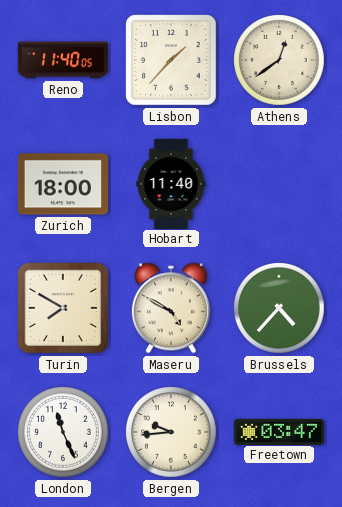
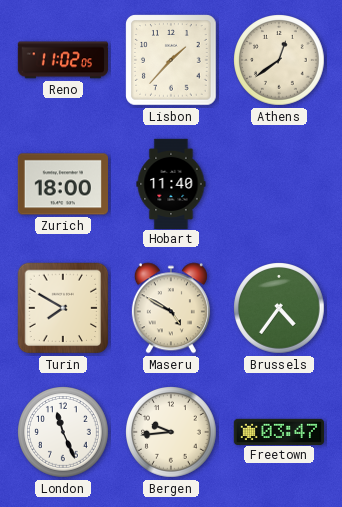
Reno: 11:40 -> 11:02
Brussels: 4:37 -> 4:36
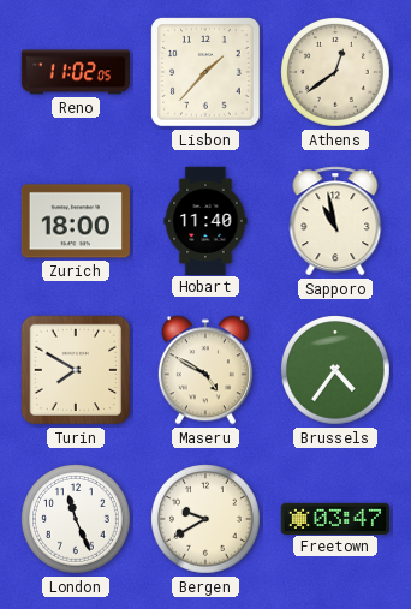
Sapporo: none -> 10:58
Bergen: 9:44 -> 9:40
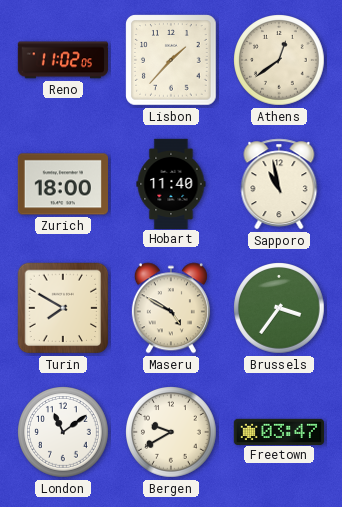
Brussels: 4:36 -> 3:36
London: 11:26 -> 11:09
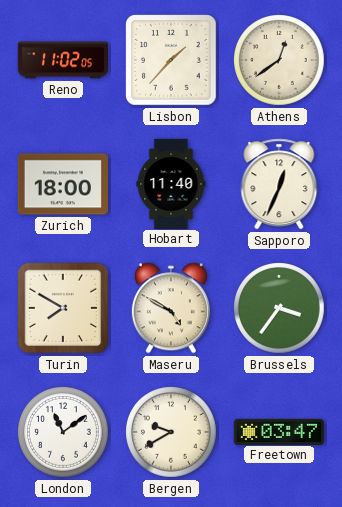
Sapporo: 10:58 -> 12:34
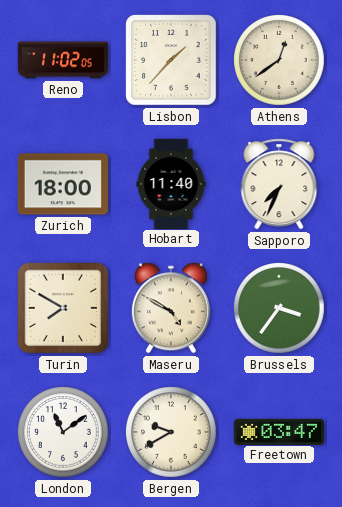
Sapporo: 12:34 -> 7:34
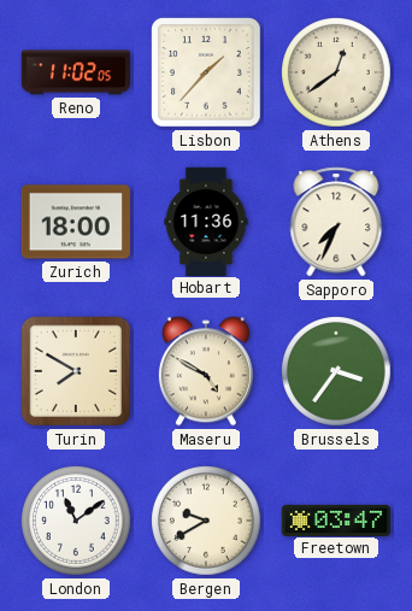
Hobart: 11:40 -> 11:36
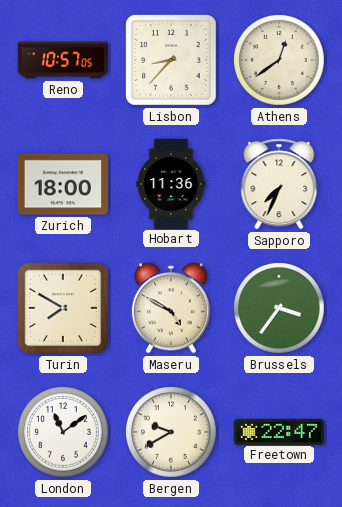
Reno: 11:02 -> 10:57
Lisbon: 1:37 -> 8:37
Freetown: 03:47 -> 22:47
